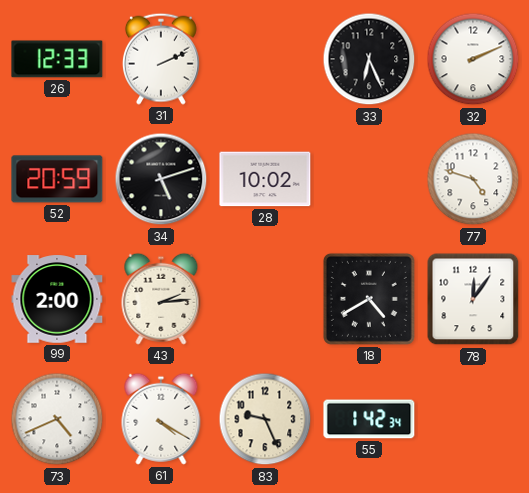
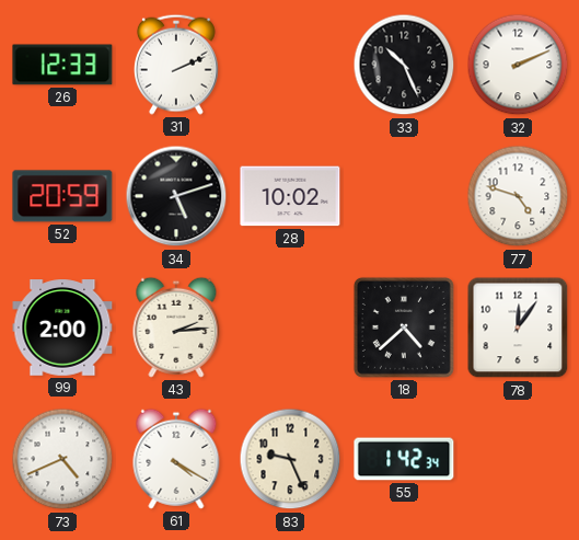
33: 6:26 -> 10:26
18: 4:40 -> 4:38
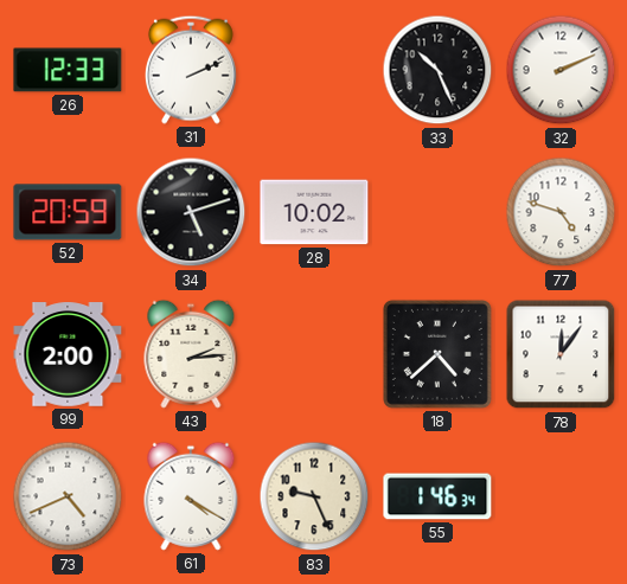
55: 1:42 -> 1:46
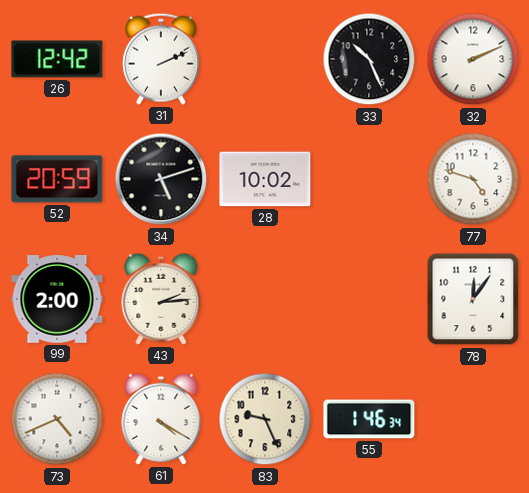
26: 12:33 -> 12:42
18: 4:38 -> none
